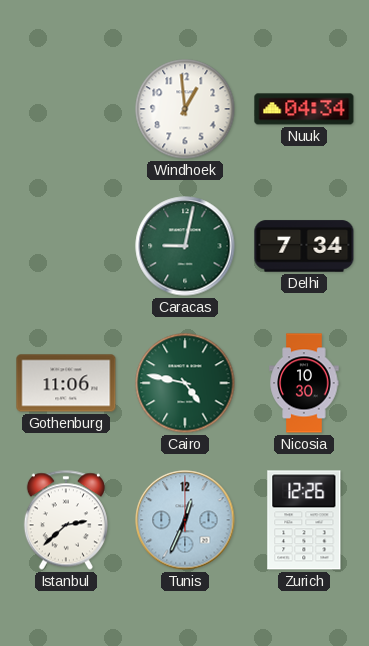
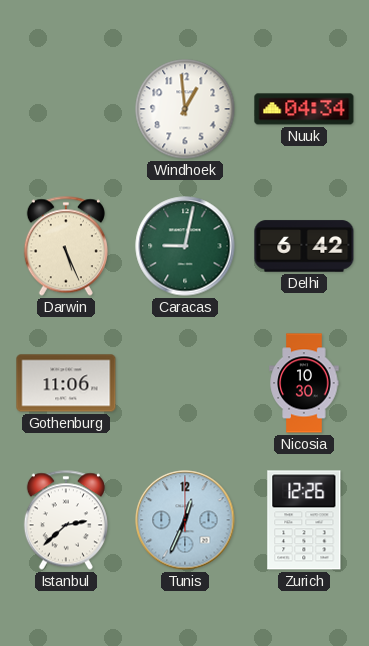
Darwin: none -> 5:26
Delhi: 7:34 -> 6:42
Cairo: 4:47 -> none
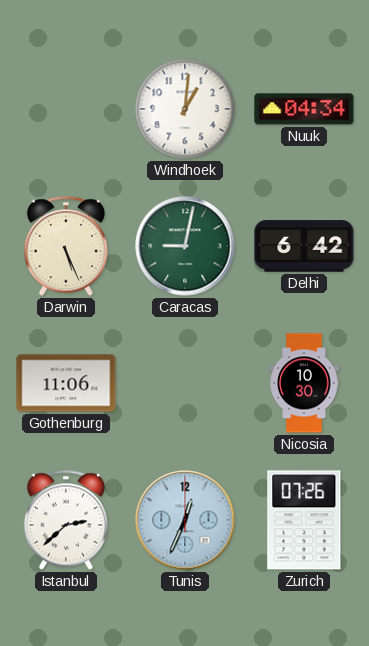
Windhoek: 12:59 -> 1:01
Zurich: 12:26 -> 07:26
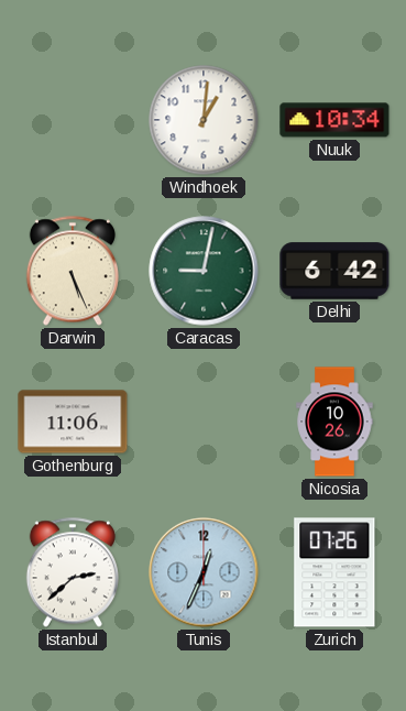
Nuuk: 04:34 -> 10:34
Nicosia: 10:30 -> 10:26
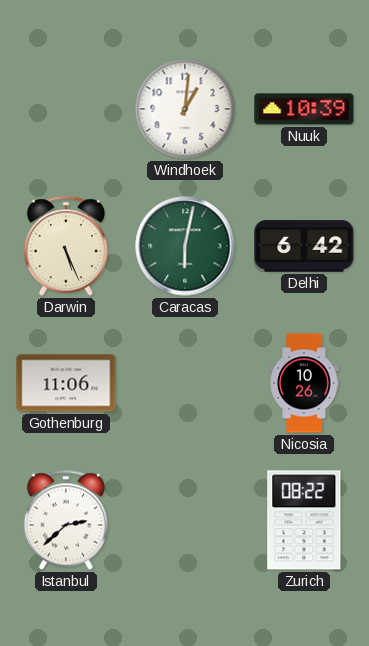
Nuuk: 10:34 -> 10:39
Caracas: 9:02 -> 6:02
Tunis: 12:34 -> none
Zurich: 07:26 -> 08:22
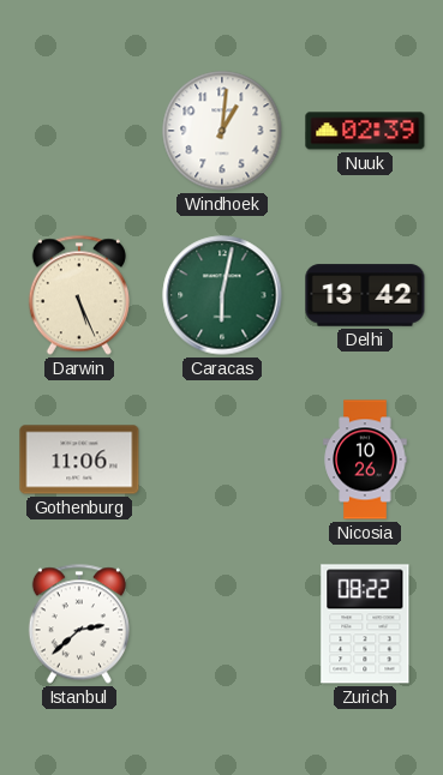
Nuuk: 10:39 -> 02:39
Delhi: 6:42 -> 13:42
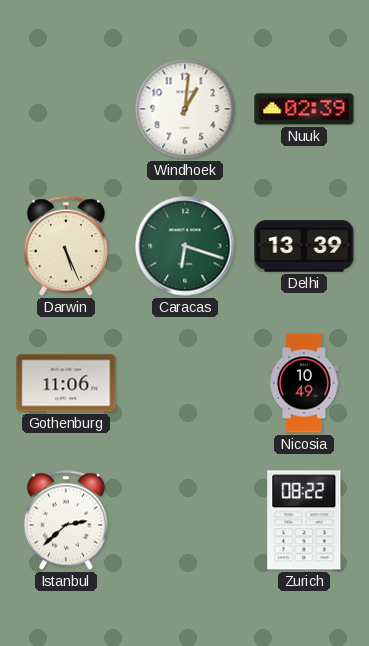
Caracas: 6:02 -> 6:18
Delhi: 13:42 -> 13:39
Nicosia: 10:26 -> 10:49
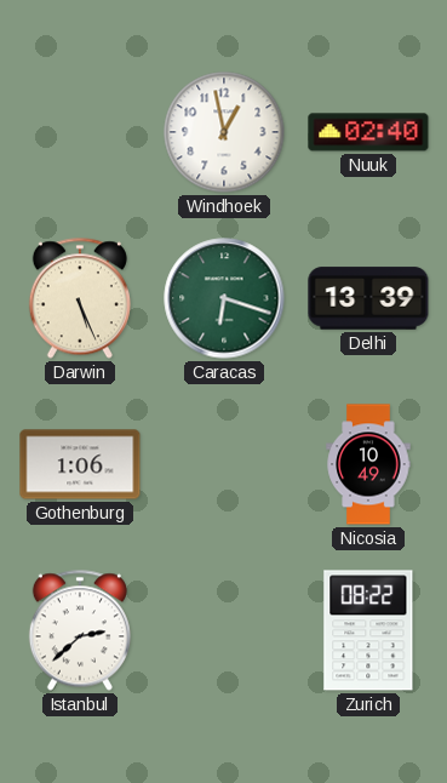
Windhoek: 1:01 -> 12:58
Nuuk: 02:39 -> 02:40
Gothenburg: 11:06 -> 1:06
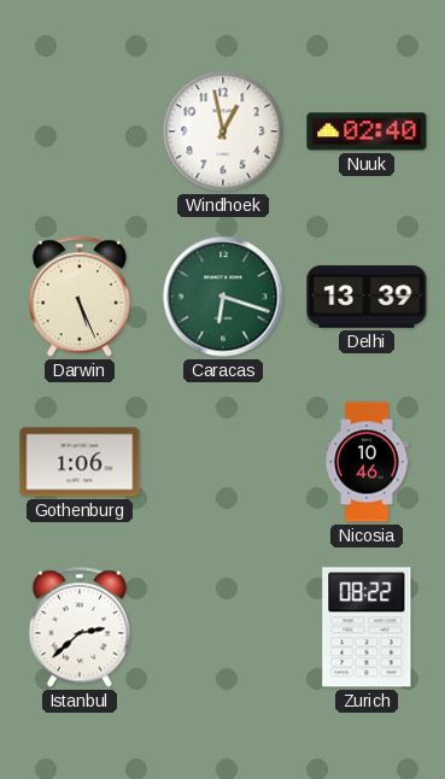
Nicosia: 10:49 -> 10:46
